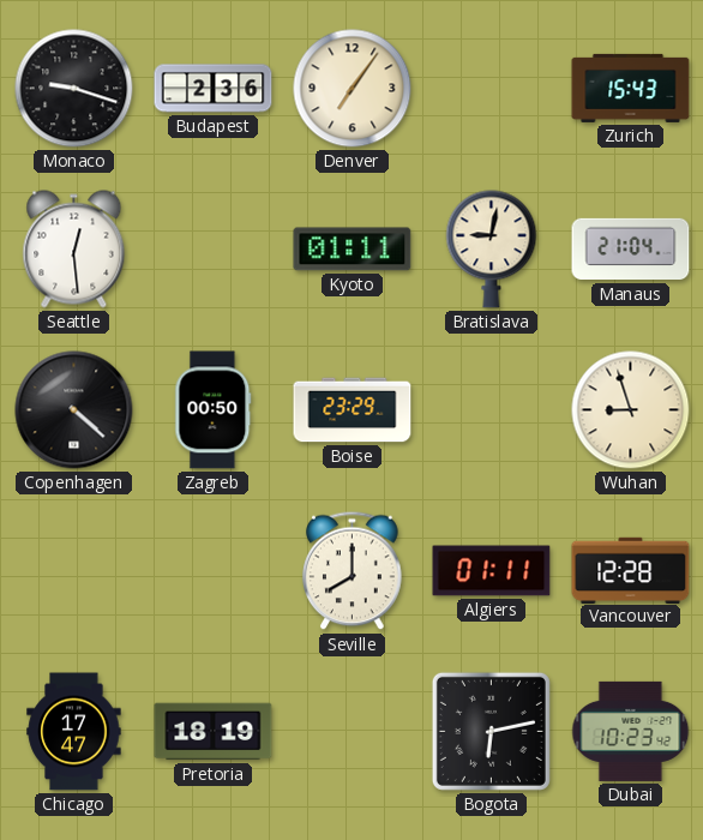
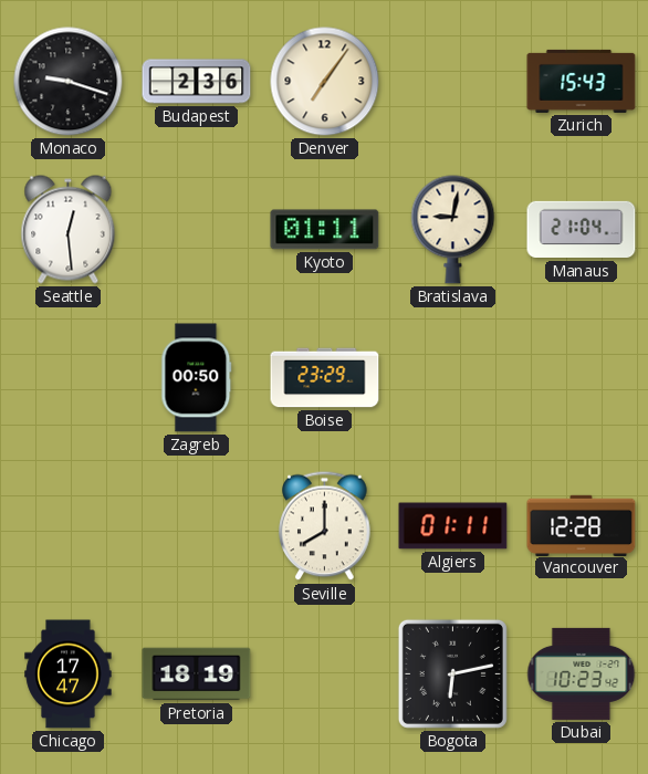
Copenhagen: 4:22 -> none
Wuhan: 8:57 -> none
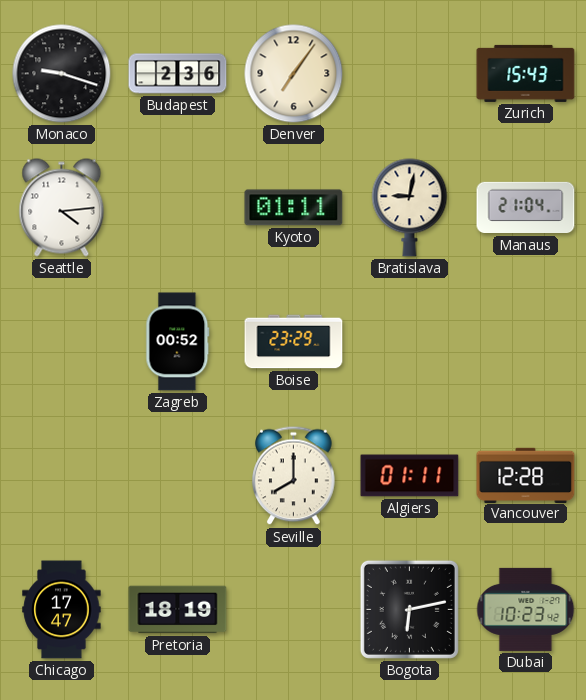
Seattle: 12:29 -> 4:14
Zagreb: 00:50 -> 00:52
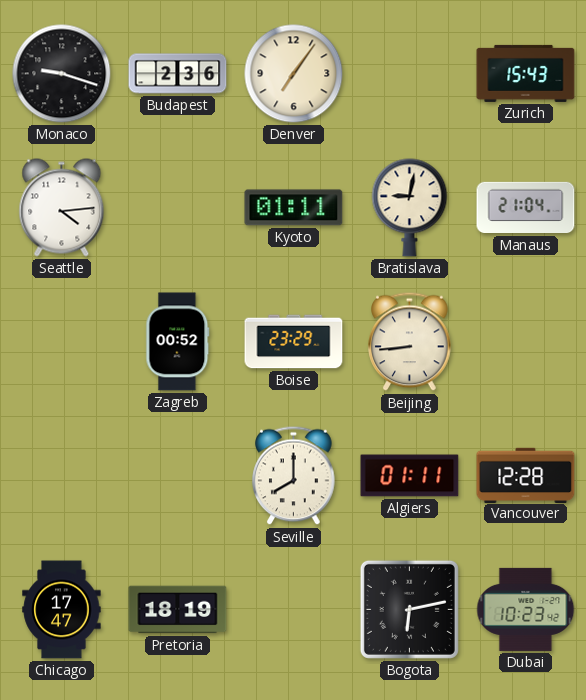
Beijing: none -> 8:44
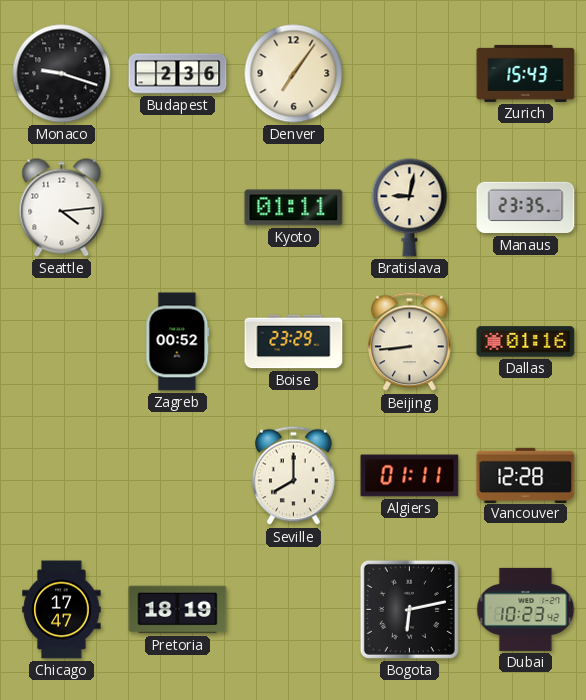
Manaus: 21:04 -> 23:35
Dallas: none -> 01:16
